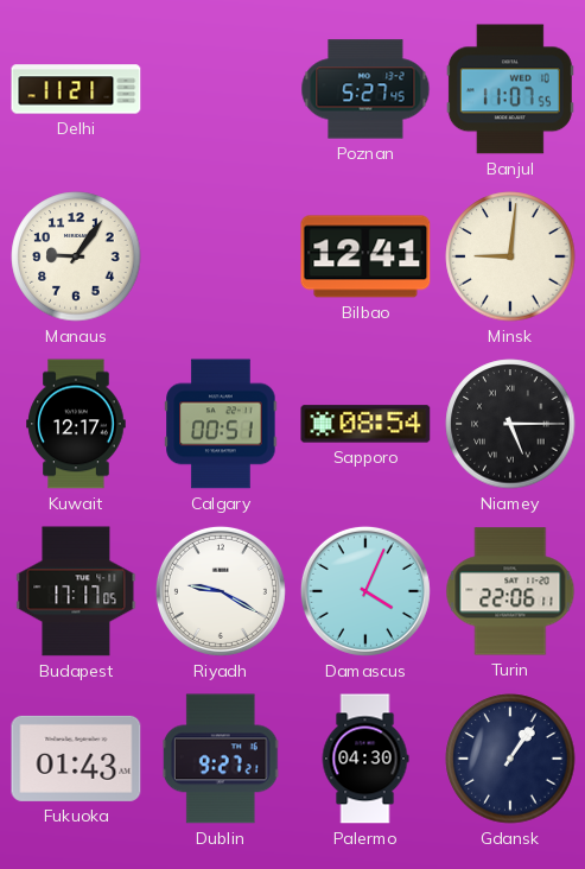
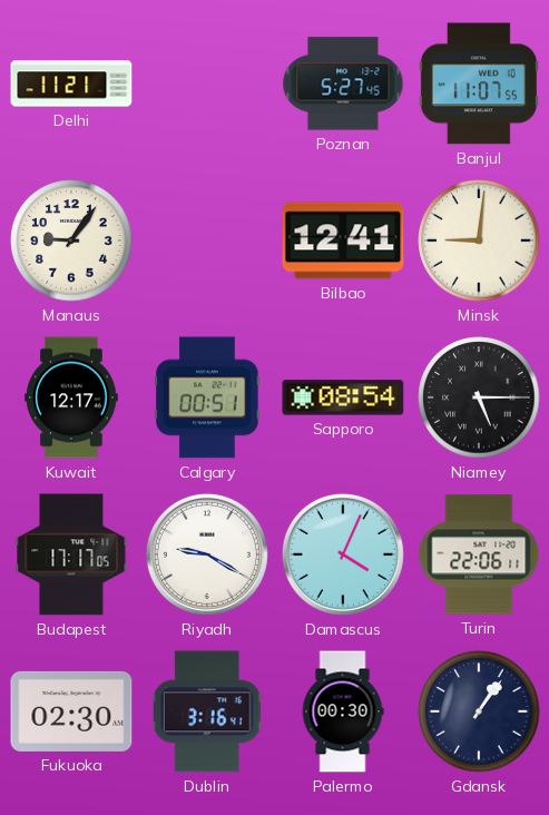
Fukuoka: 01:43 -> 02:30
Dublin: 9:27 -> 3:16
Palermo: 04:30 -> 00:30
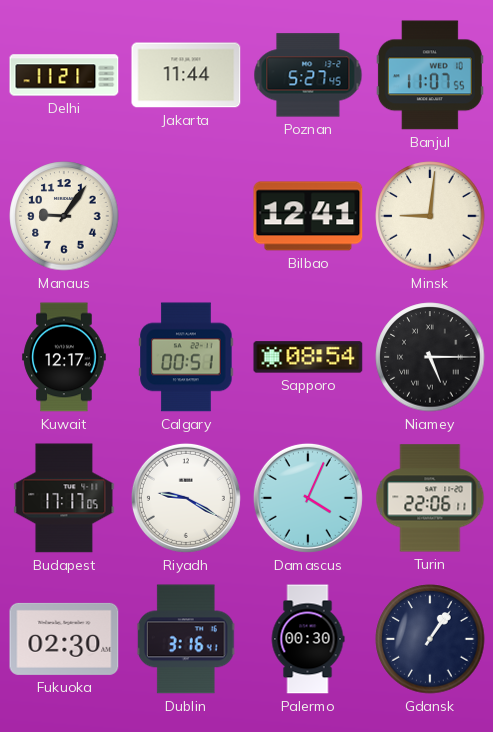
Jakarta: none -> 11:44
